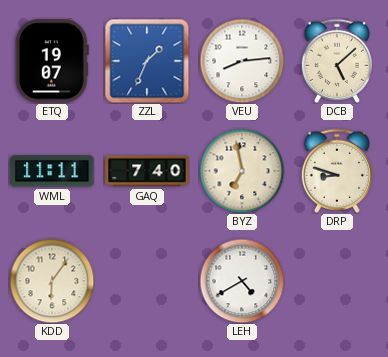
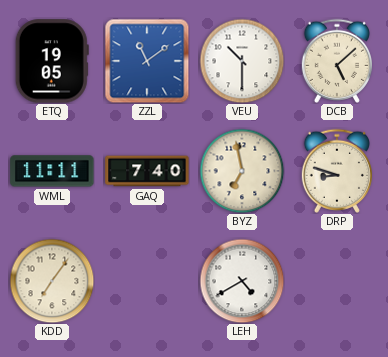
ETQ: 19:07 -> 19:05
ZZL: 1:34 -> 11:09
VEU: 8:14 -> 10:30
KDD: 6:06 -> 7:06
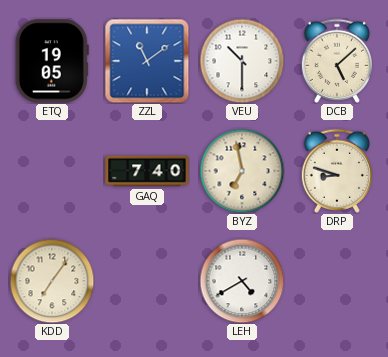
WML: 11:11 -> none
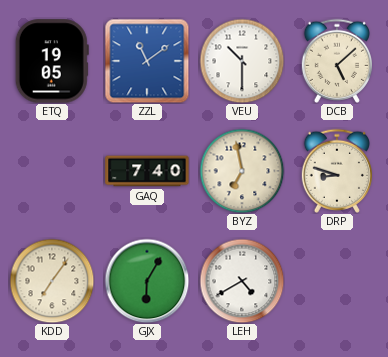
GJX: none -> 6:05
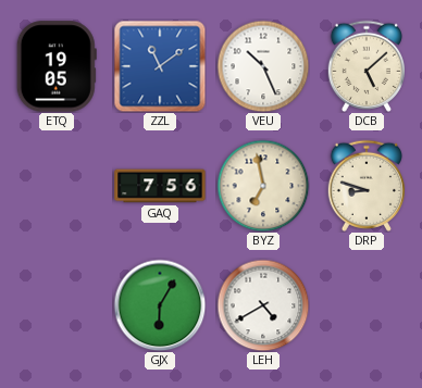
VEU: 10:30 -> 10:26
GAQ: 7:40 -> 7:56
KDD: 7:06 -> none
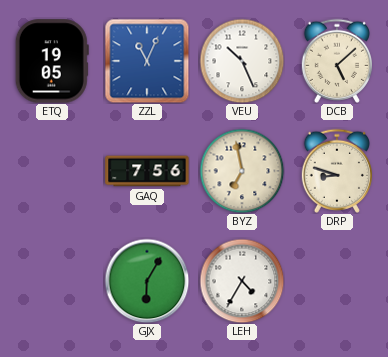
ZZL: 11:09 -> 11:04
LEH: 4:40 -> 4:35
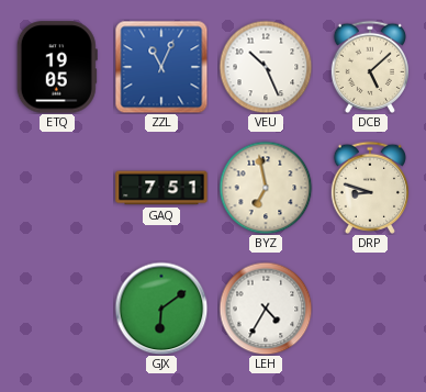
GAQ: 7:56 -> 7:51
GJX: 6:05 -> 6:09
